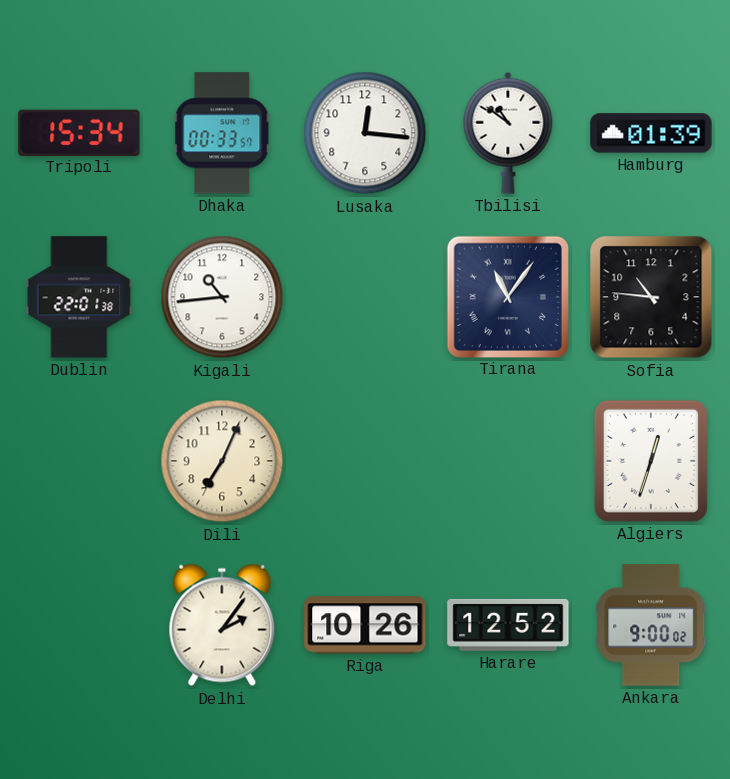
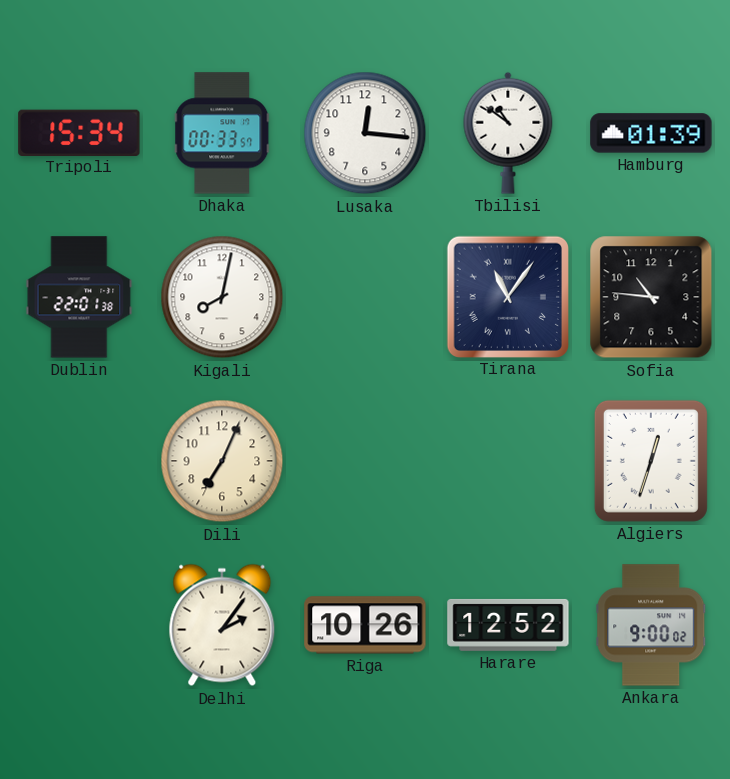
Kigali: 10:44 -> 8:02
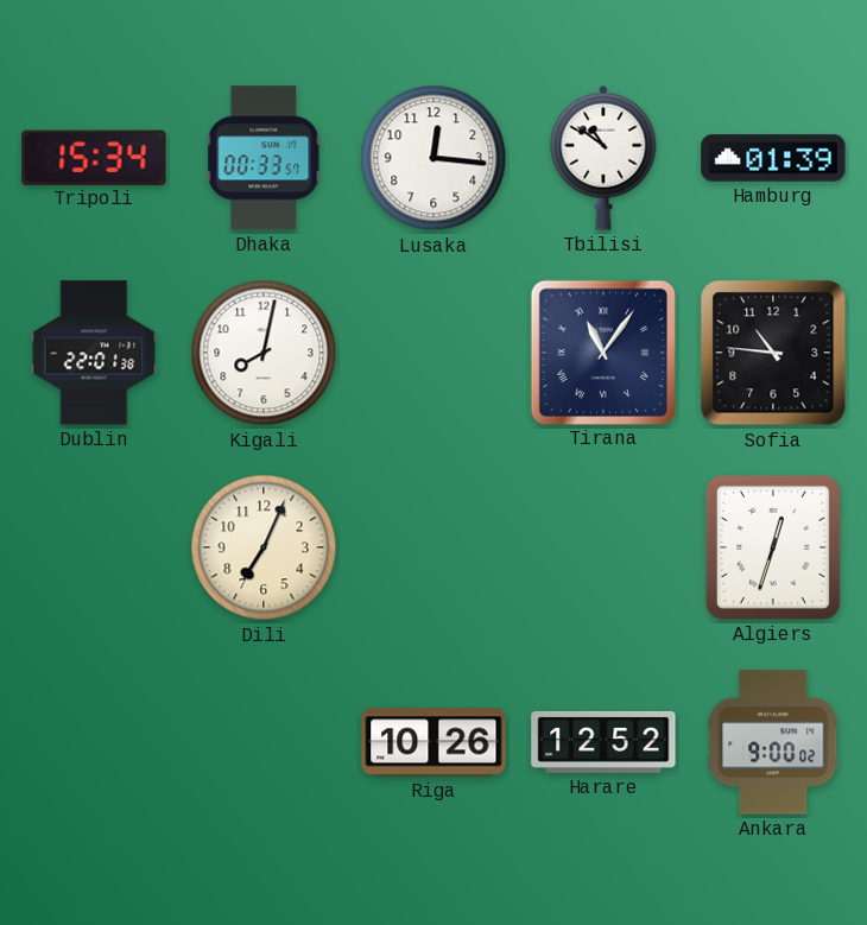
Delhi: 2:06 -> none
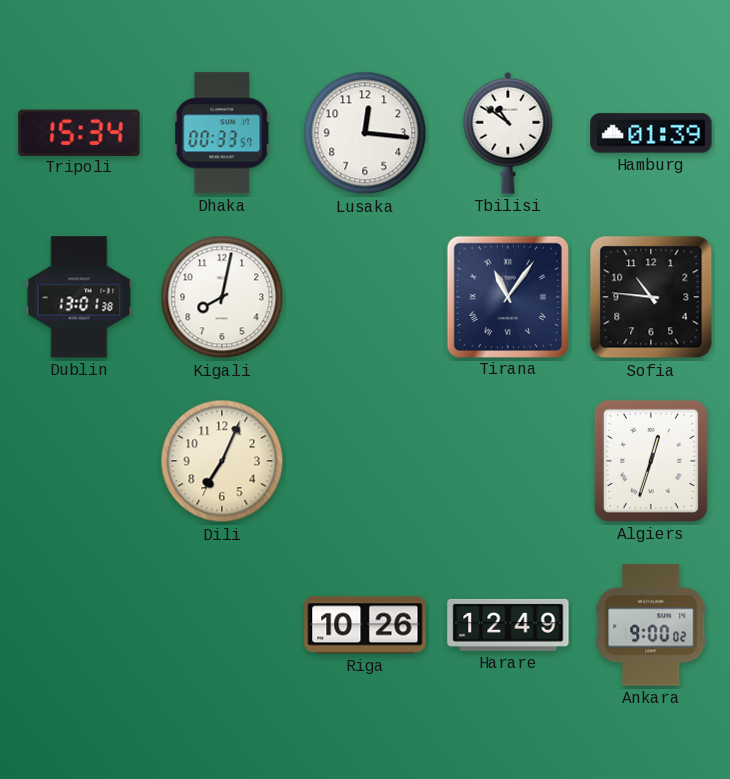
Dublin: 22:01 -> 13:01
Harare: 12:52 -> 12:49
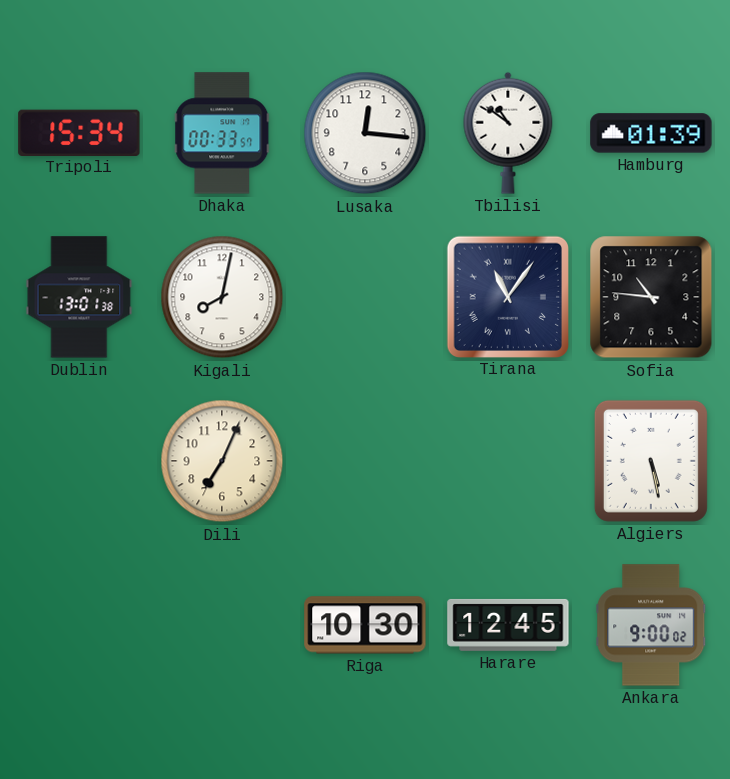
Algiers: 12:33 -> 5:28
Riga: 10:26 -> 10:30
Harare: 12:49 -> 12:45
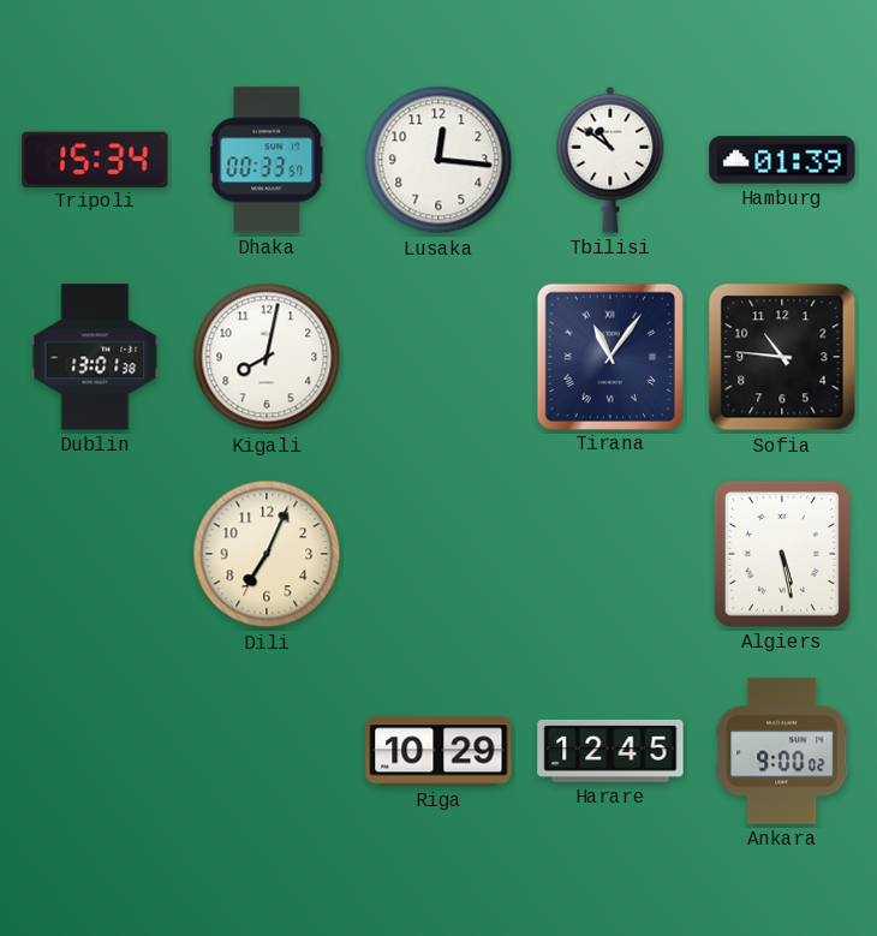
Riga: 10:30 -> 10:29
